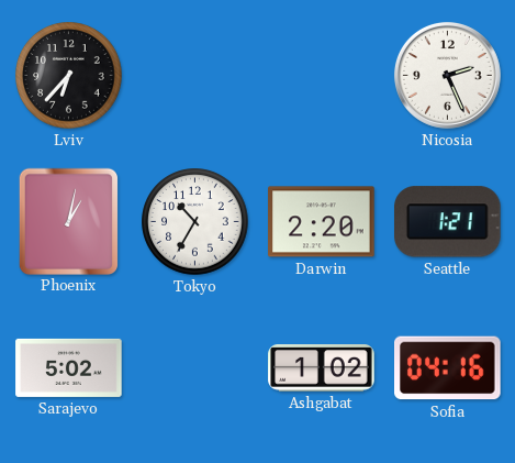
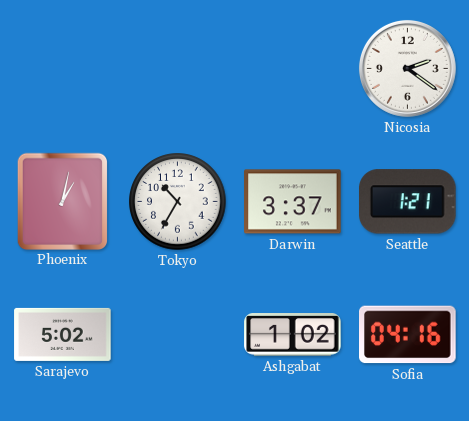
Lviv: 6:37 -> none
Nicosia: 2:26 -> 2:21
Darwin: 2:20 -> 3:37
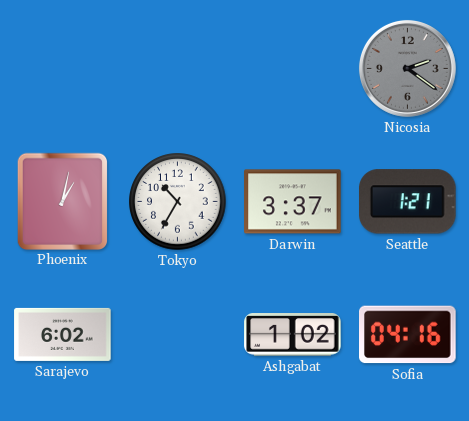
Nicosia dial: white -> grey
Sarajevo: 5:02 -> 6:02
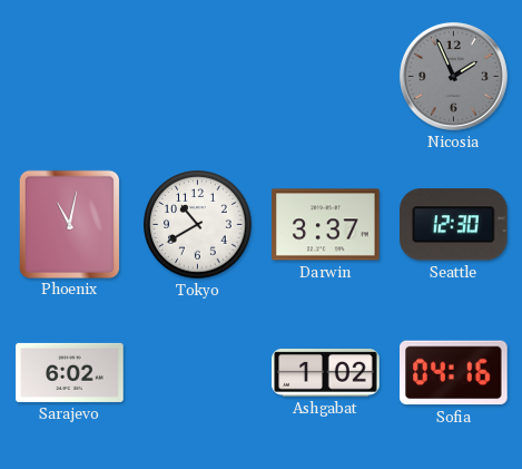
Nicosia: 2:21 -> 1:56
Phoenix: 1:02 -> 11:02
Tokyo: 10:35 -> 10:40
Seattle: 1:21 -> 12:30
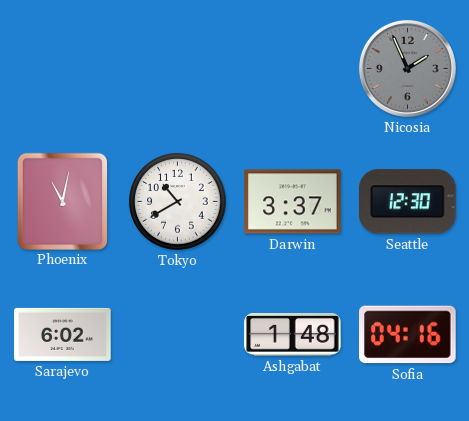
Ashgabat: 1:02 -> 1:48
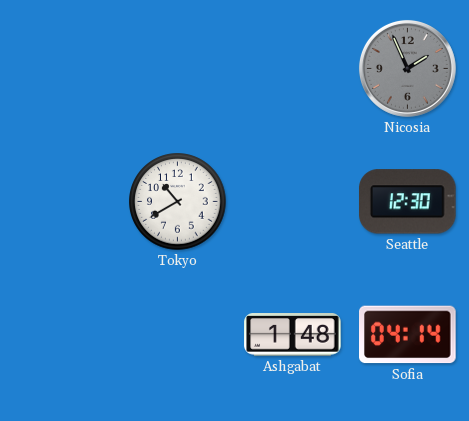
Phoenix: 11:02 -> none
Darwin: 3:37 -> none
Sarajevo: 6:02 -> none
Sofia: 04:16 -> 04:14
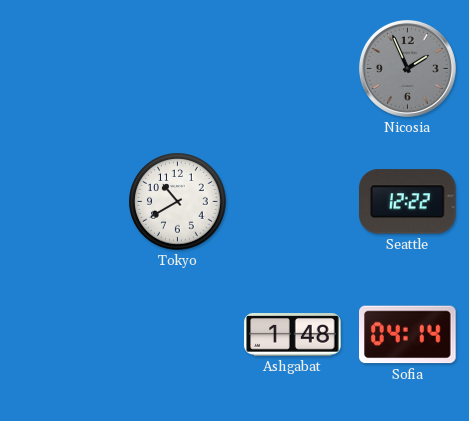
Seattle: 12:30 -> 12:22
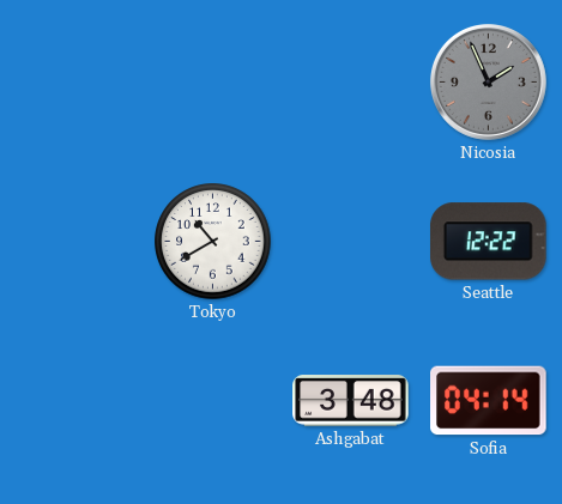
Ashgabat: 1:48 -> 3:48
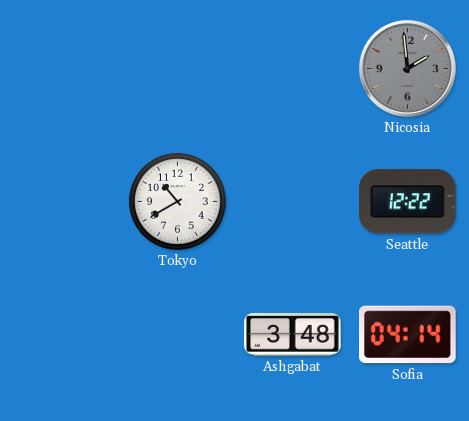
Nicosia: 1:56 -> 1:59
